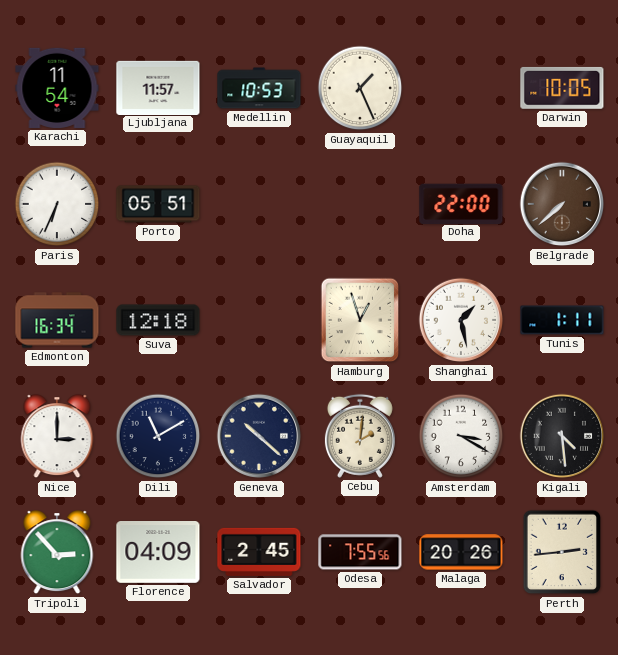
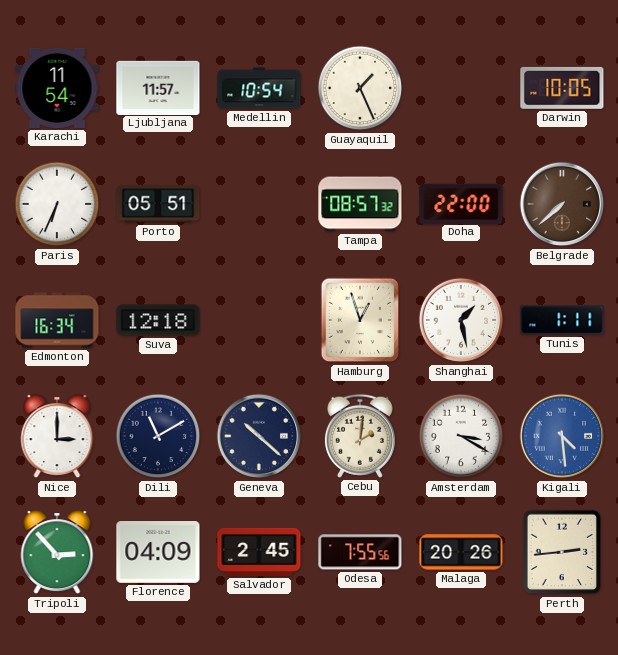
Medellin: 10:53 -> 10:54
Tampa: none -> 08:57
Kigali dial: black -> blue
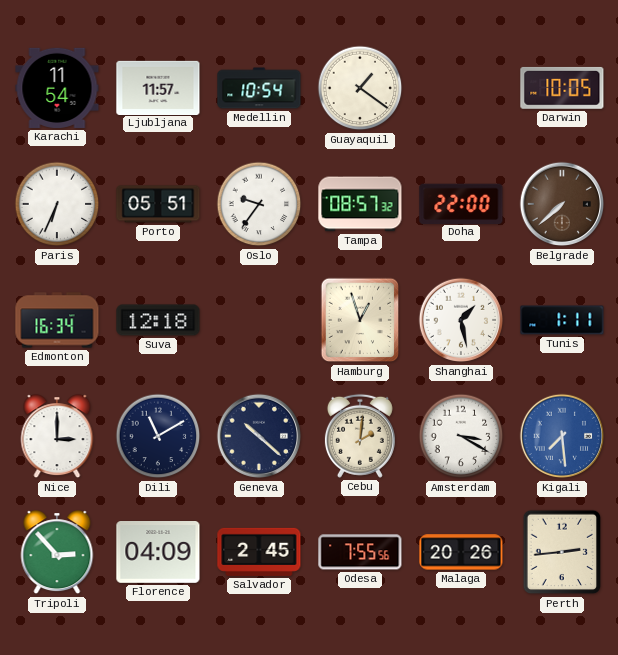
Guayaquil: 1:26 -> 1:21
Oslo: none -> 9:36
Kigali: 4:29 -> 7:29
